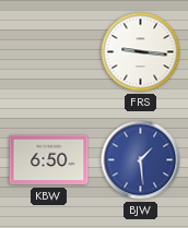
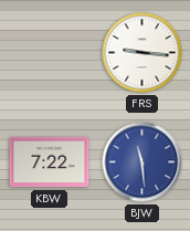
KBW: 6:50 -> 7:22
BJW: 1:29 -> 11:29
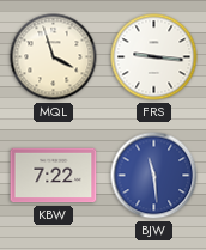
MQL: none -> 3:57
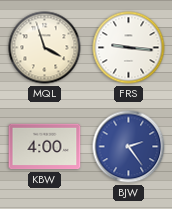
KBW: 7:22 -> 4:00
BJW: 11:29 -> 2:24
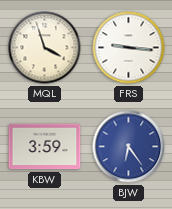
KBW: 4:00 -> 3:59
BJW: 2:24 -> 6:24
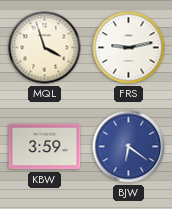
FRS: 9:16 -> 9:13
BJW: 6:24 -> 6:21
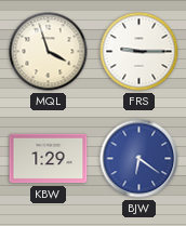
FRS: 9:13 -> 9:15
KBW: 3:59 -> 1:29
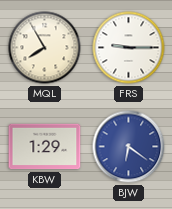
MQL: 3:57 -> 7:55
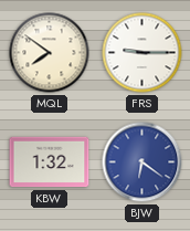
MQL: 7:55 -> 7:51
KBW: 1:29 -> 1:32
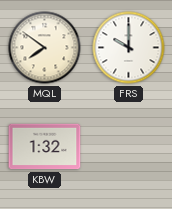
FRS: 9:15 -> 10:00
BJW: 6:21 -> none
